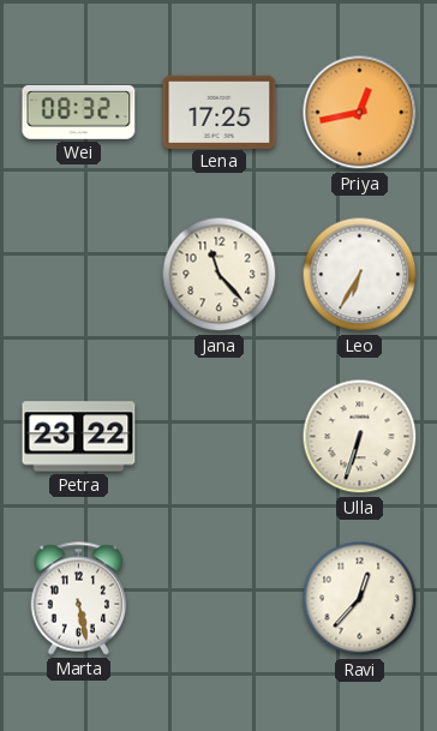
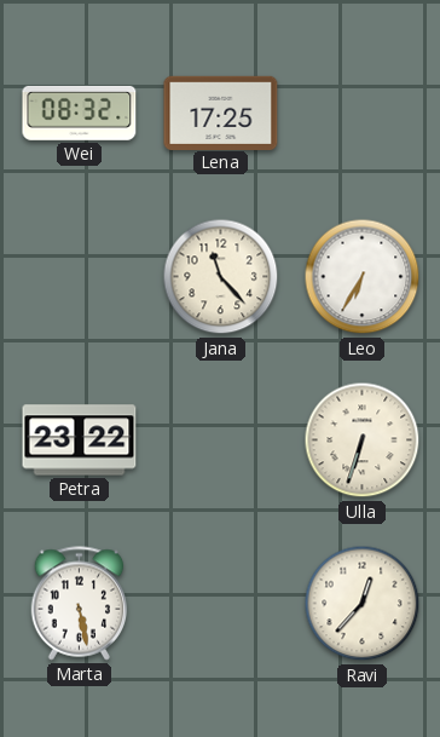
Priya: 12:43 -> none
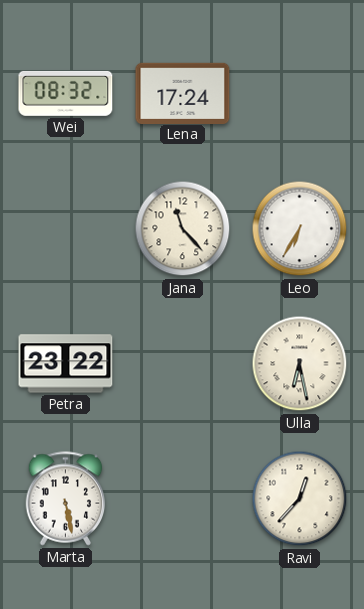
Lena: 17:25 -> 17:24
Ulla: 6:33 -> 6:28
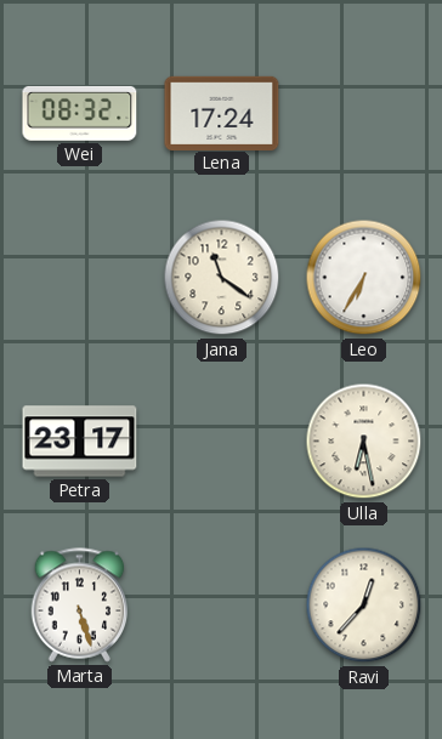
Jana: 11:23 -> 11:21
Petra: 23:22 -> 23:17
Marta: 5:28 -> 5:27
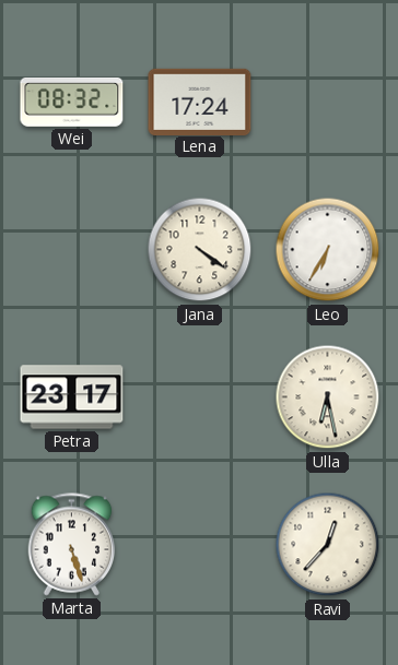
Jana: 11:21 -> 4:21
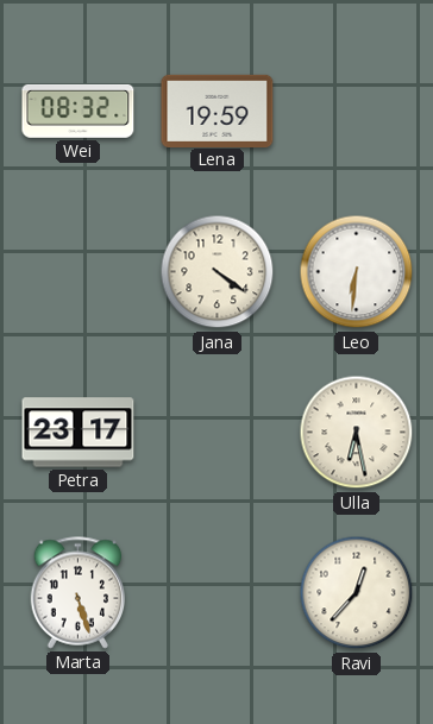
Lena: 17:24 -> 19:59
Leo: 6:35 -> 6:31
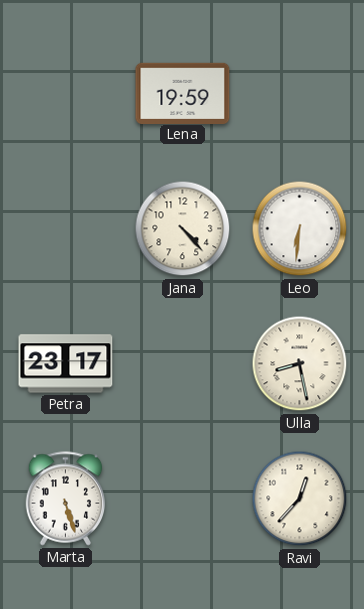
Wei: 08:32 -> none
Jana: 4:21 -> 4:23
Ulla: 6:28 -> 8:28
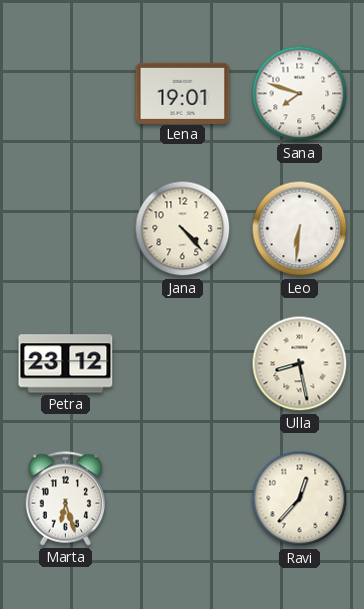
Lena: 19:59 -> 19:01
Sana: none -> 7:48
Petra: 23:17 -> 23:12
Marta: 5:27 -> 6:27
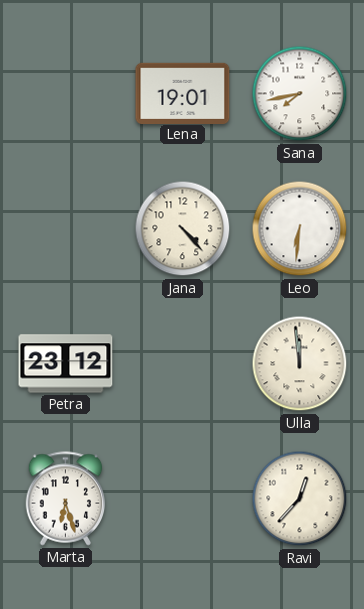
Sana: 7:48 -> 7:43
Ulla: 8:28 -> 11:59
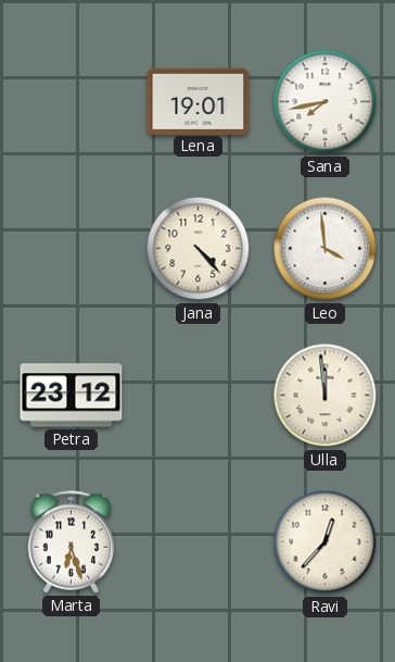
Leo: 6:31 -> 3:59
